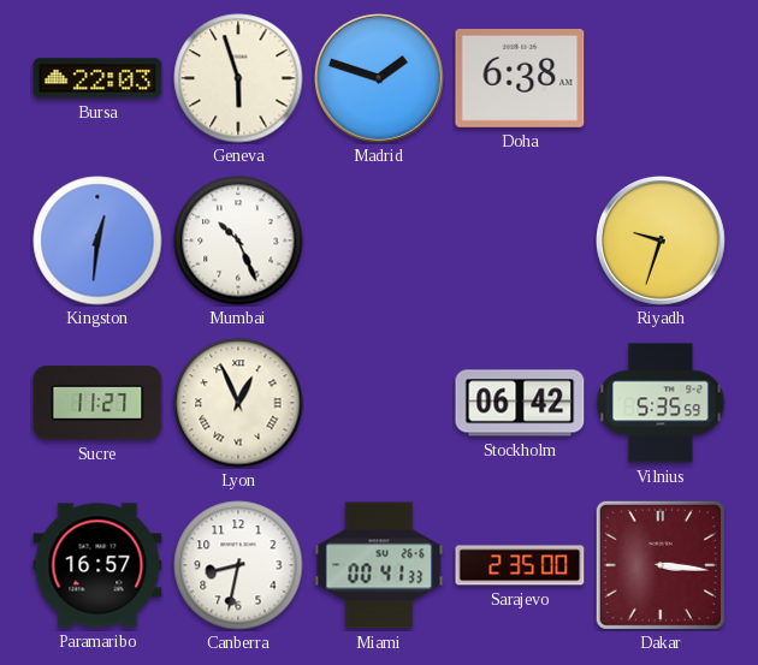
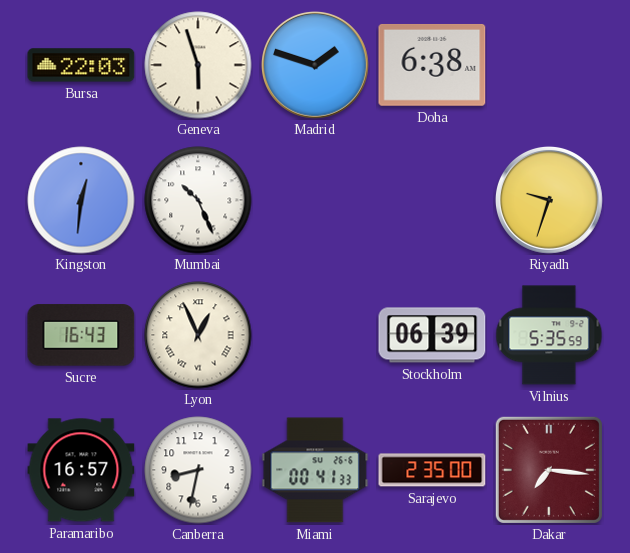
Sucre: 11:27 -> 16:43
Stockholm: 06:42 -> 06:39
Dakar: 3:16 -> 7:16
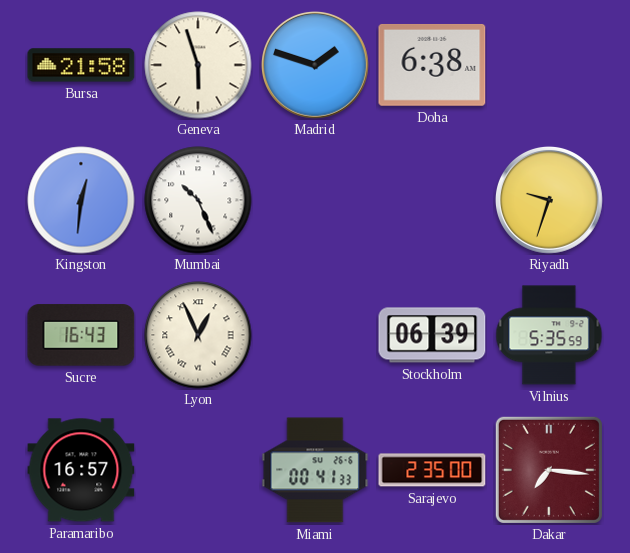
Bursa: 22:03 -> 21:58
Canberra: 8:32 -> none
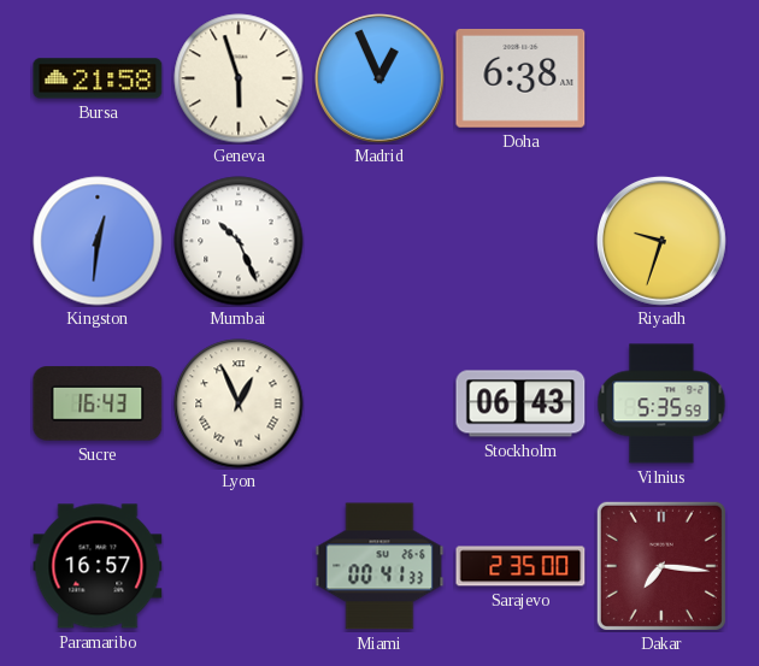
Madrid: 1:48 -> 12:56
Stockholm: 06:39 -> 06:43
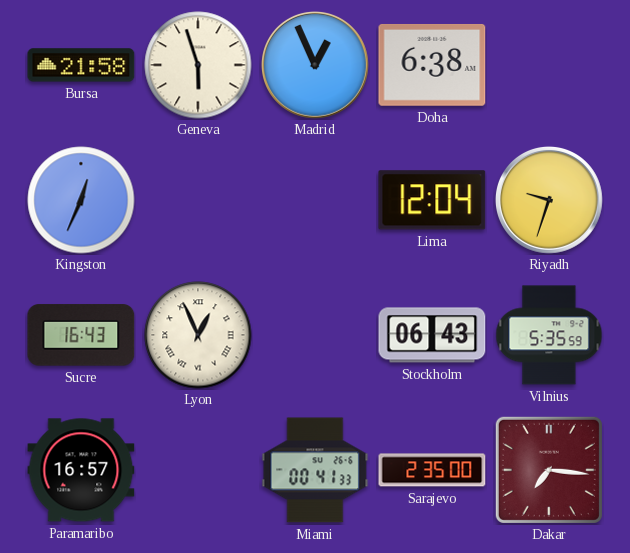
Kingston: 12:31 -> 12:34
Mumbai: 10:26 -> none
Lima: none -> 12:04
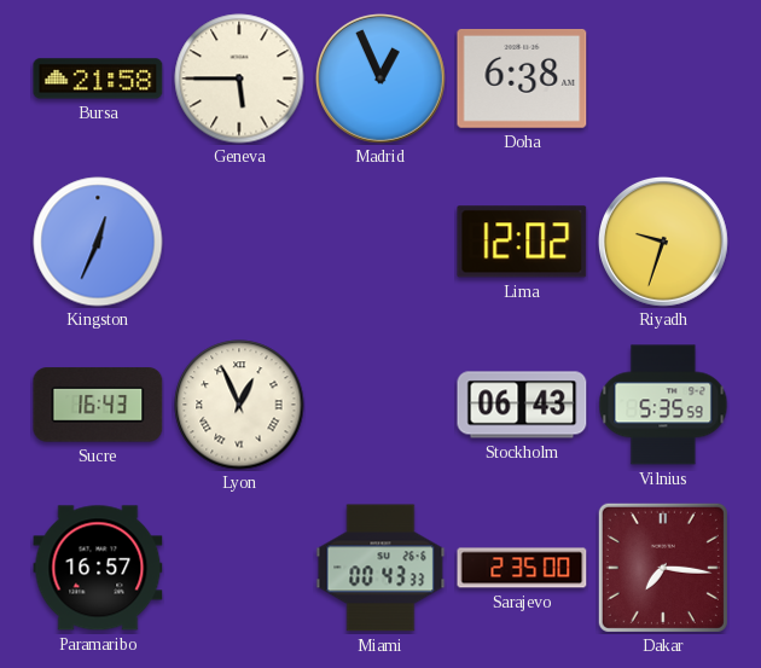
Geneva: 5:57 -> 5:45
Lima: 12:04 -> 12:02
Miami: 00:41 -> 00:43
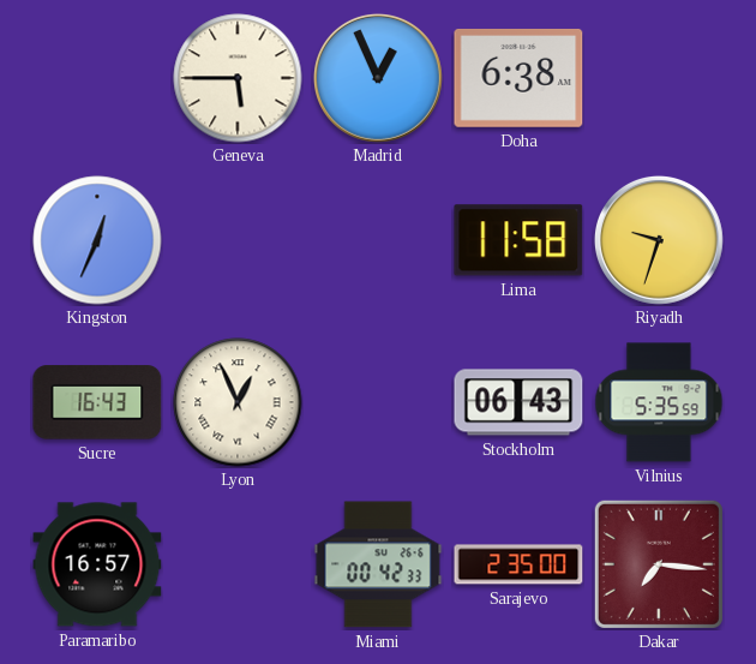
Bursa: 21:58 -> none
Lima: 12:02 -> 11:58
Miami: 00:43 -> 00:42
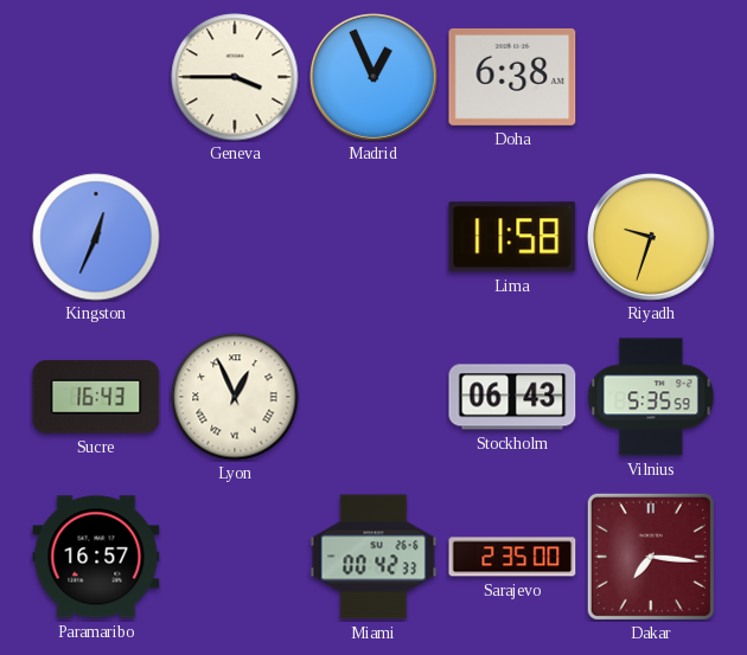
Geneva: 5:45 -> 3:45
